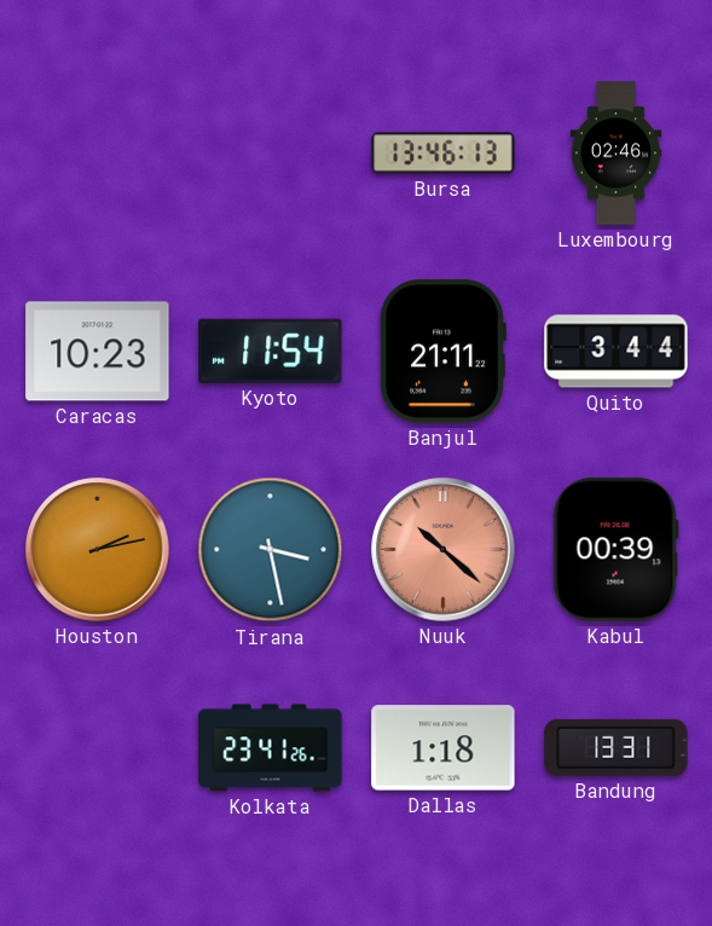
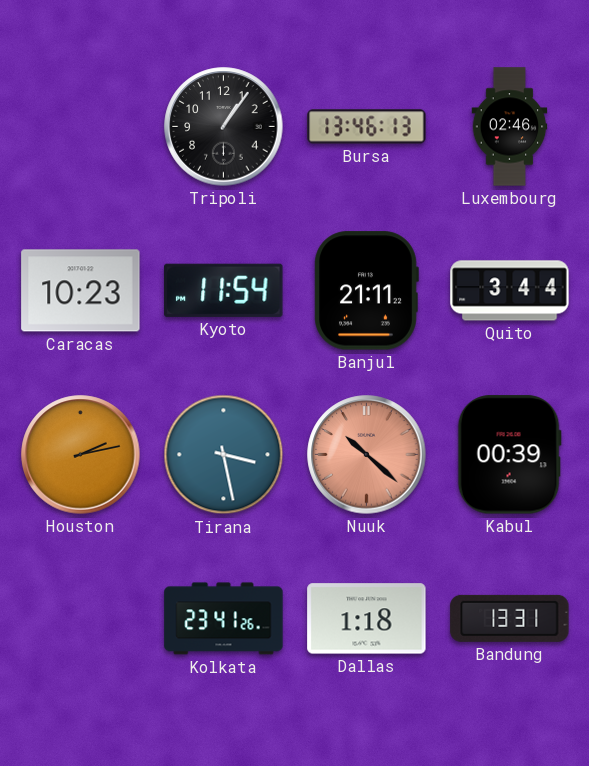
Tripoli: none -> 1:06
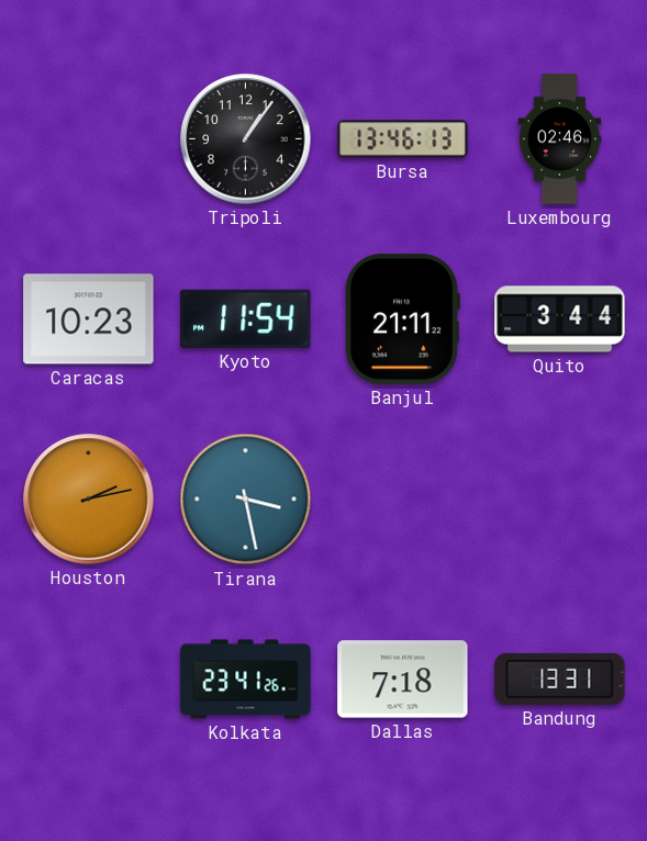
Nuuk: 10:22 -> none
Kabul: 00:39 -> none
Dallas: 1:18 -> 7:18
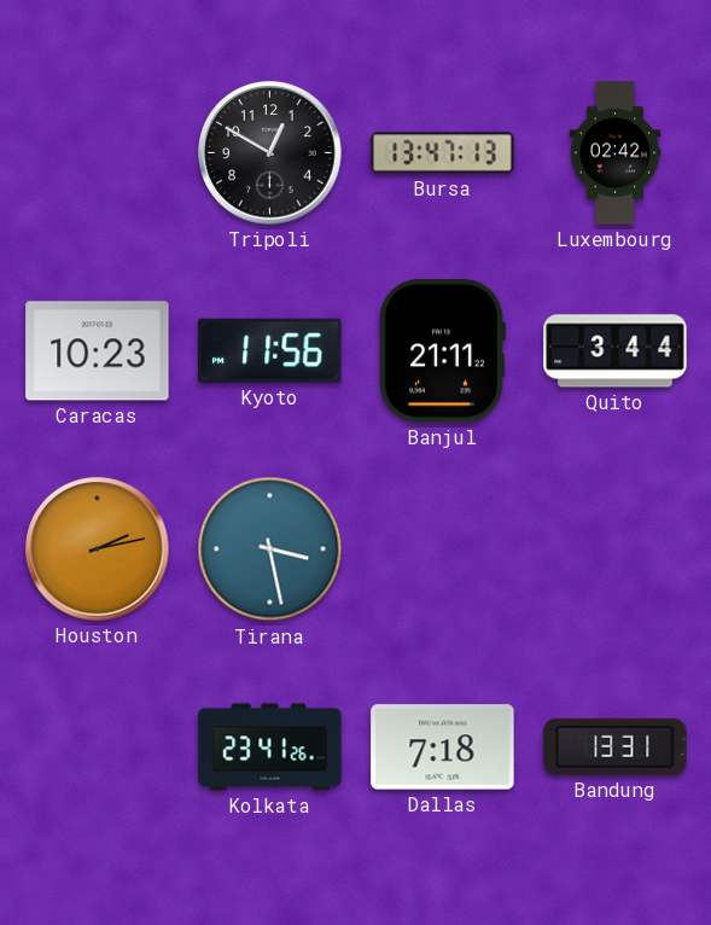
Tripoli: 1:06 -> 12:50
Bursa: 13:46 -> 13:47
Luxembourg: 02:46 -> 02:42
Kyoto: 11:54 -> 11:56
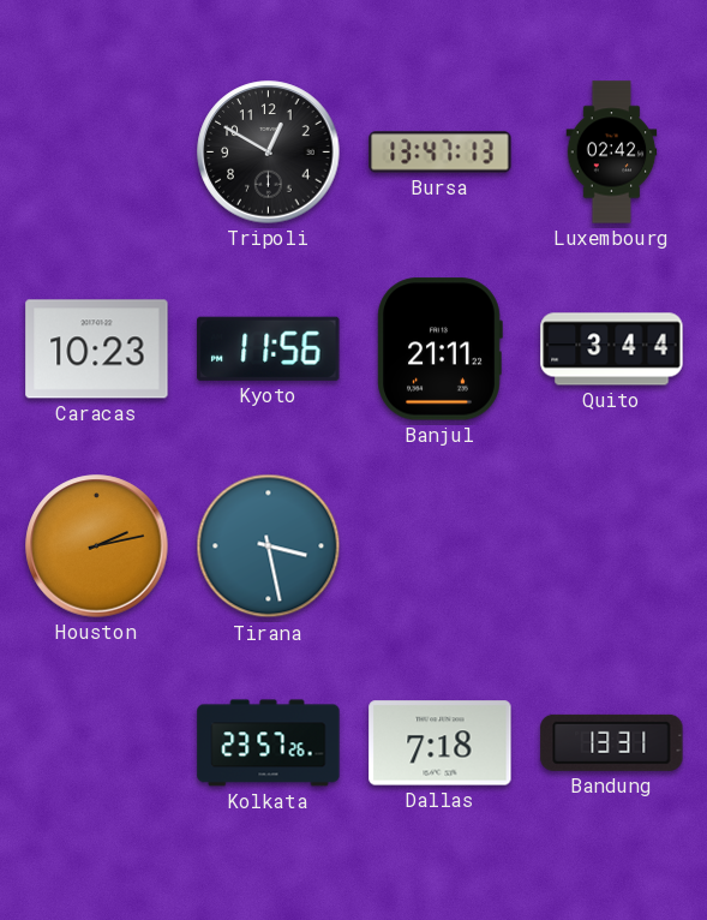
Kolkata: 23:41 -> 23:57
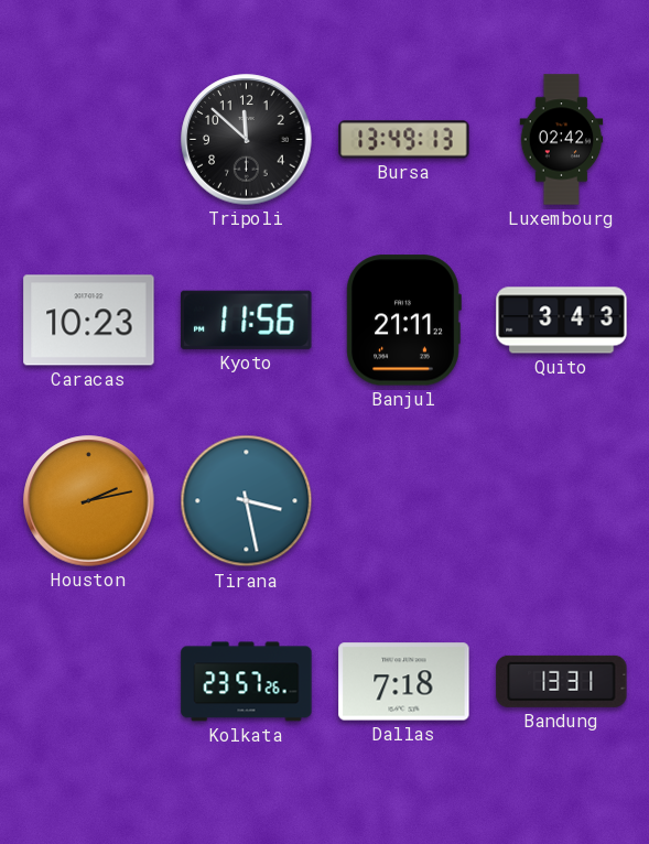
Tripoli: 12:50 -> 11:52
Bursa: 13:47 -> 13:49
Quito: 3:44 -> 3:43
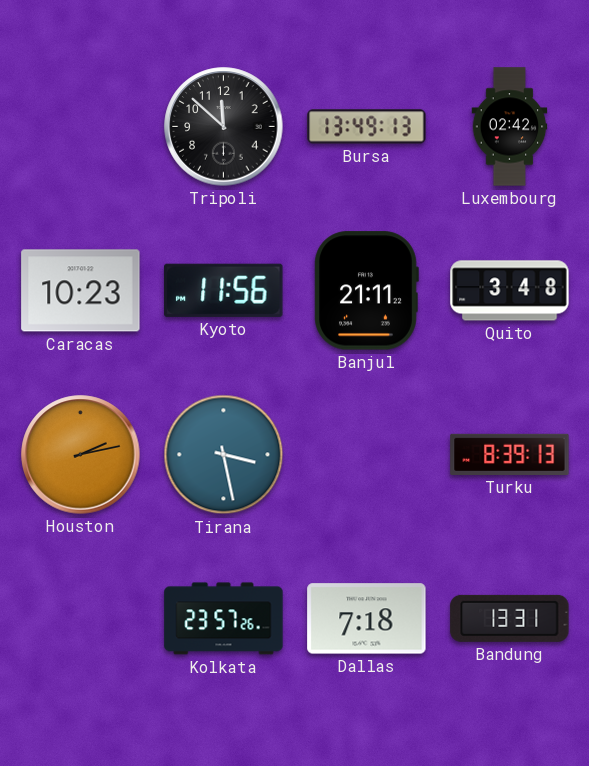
Quito: 3:43 -> 3:48
Turku: none -> 8:39
